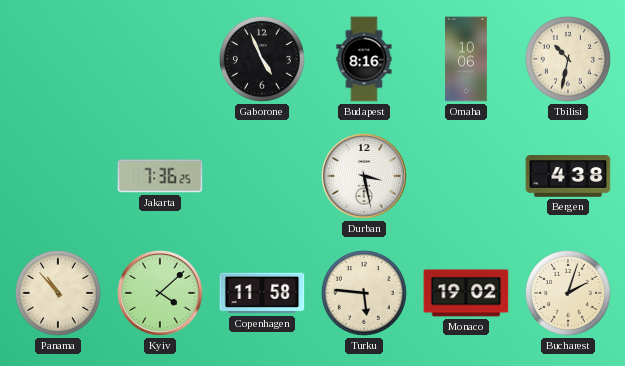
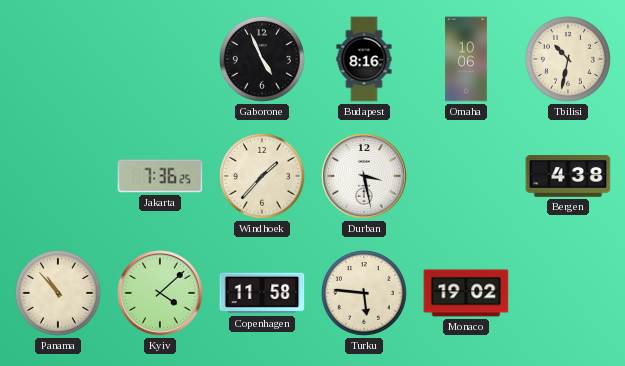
Windhoek: none -> 1:37
Bucharest: 2:03 -> none
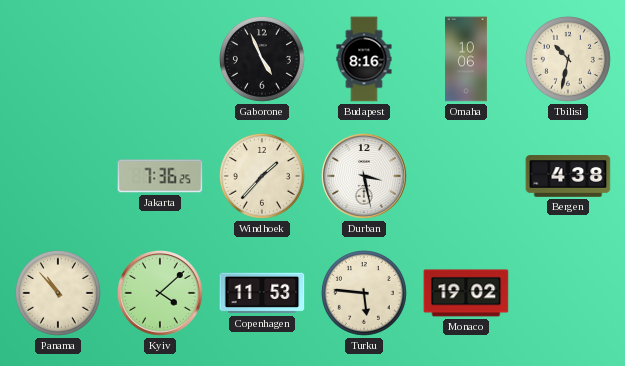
Copenhagen: 11:58 -> 11:53
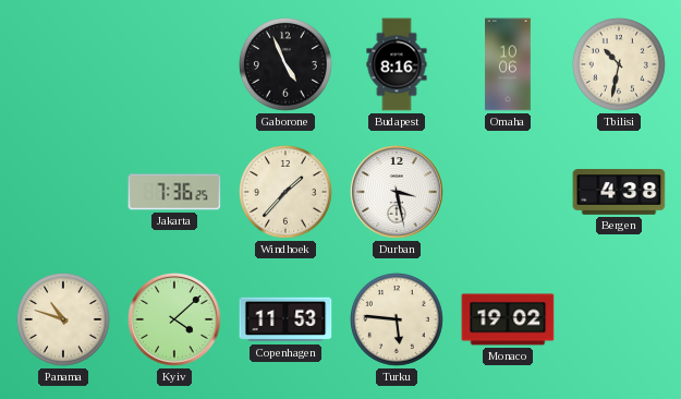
Panama: 10:53 -> 10:48
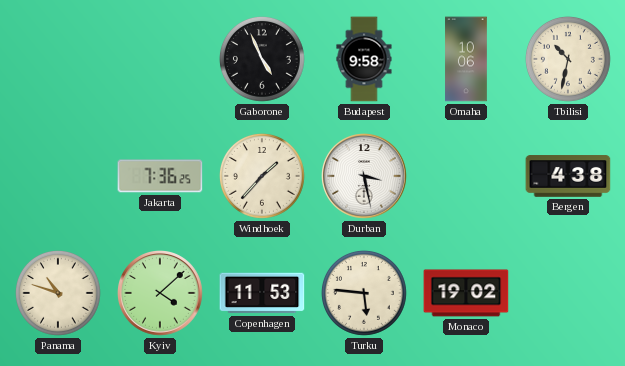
Budapest: 8:16 -> 9:58
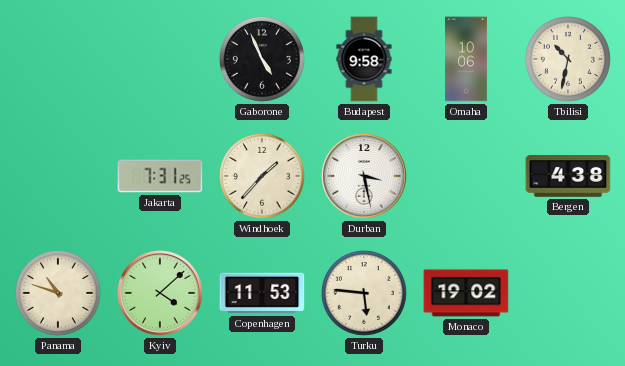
Jakarta: 7:36 -> 7:31
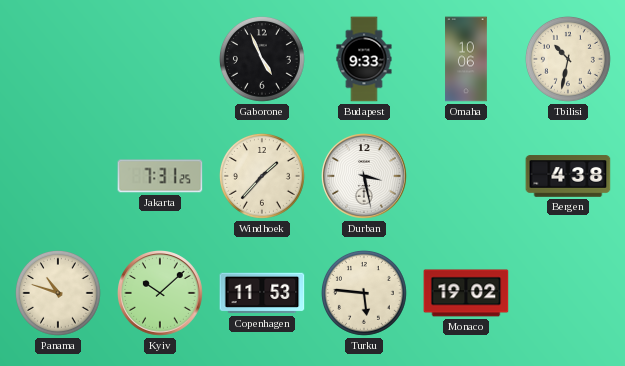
Budapest: 9:58 -> 9:33
Kyiv: 4:08 -> 10:08
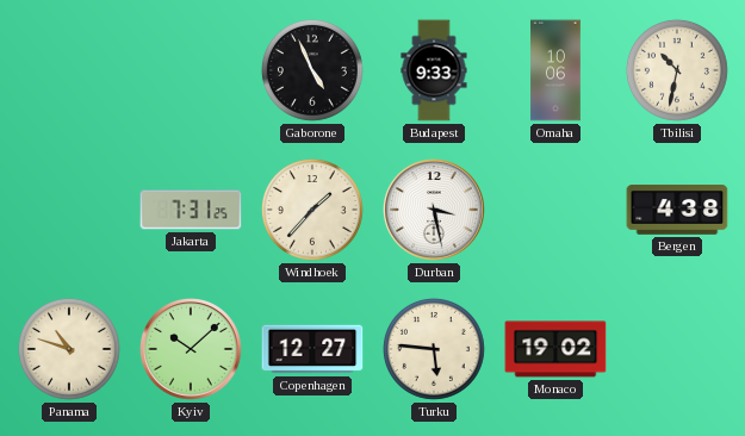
Copenhagen: 11:53 -> 12:27
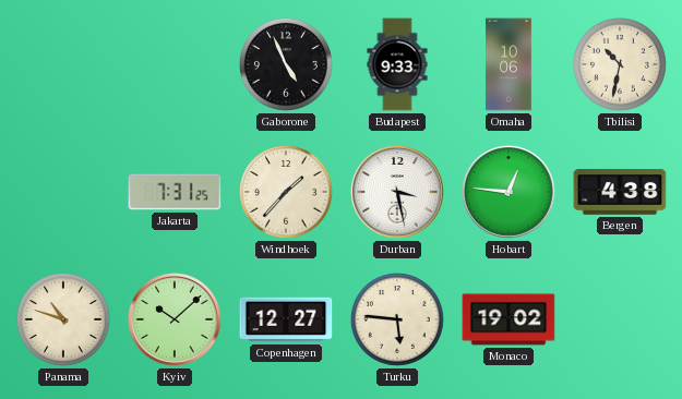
Hobart: none -> 12:46
